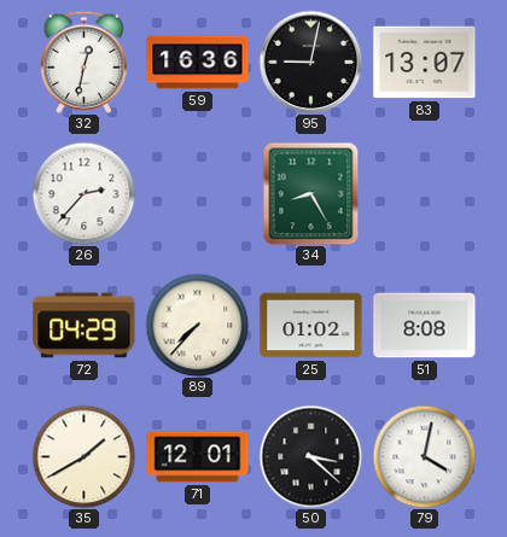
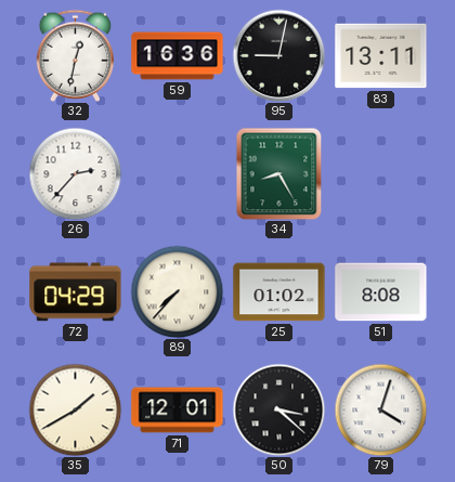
83: 13:07 -> 13:11
79: 4:02 -> 4:03
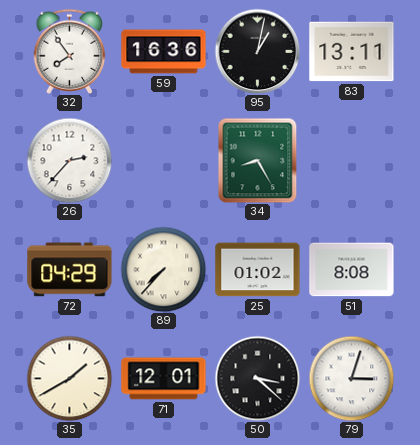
32: 12:32 -> 7:54
95: 9:02 -> 1:02
79: 4:03 -> 3:03
